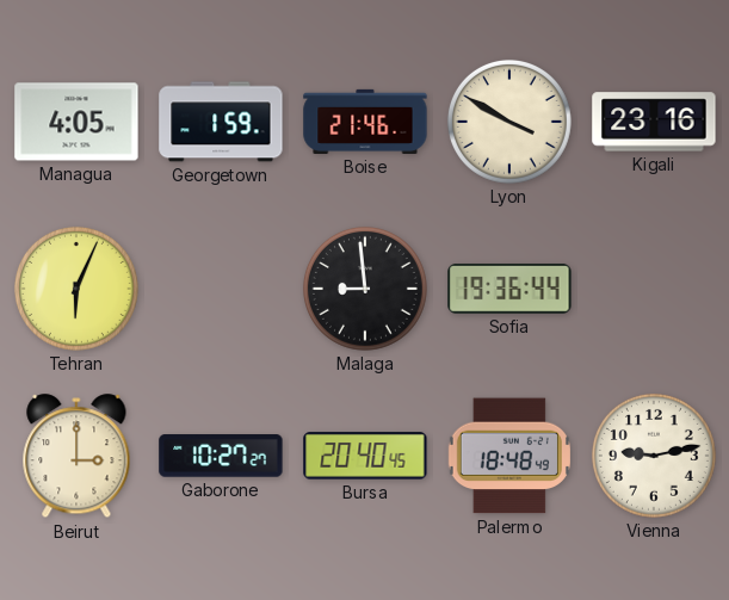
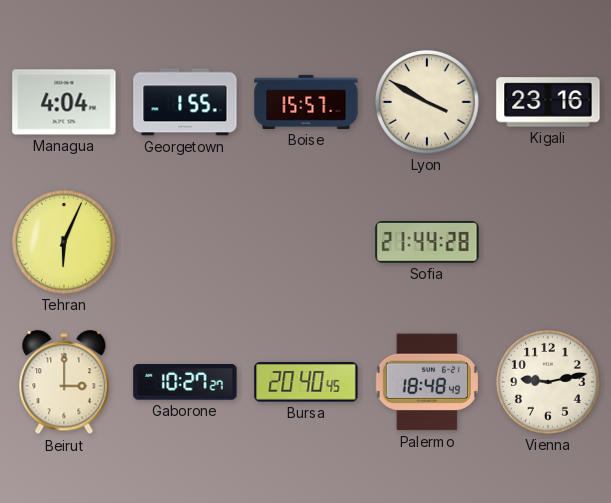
Managua: 4:05 -> 4:04
Georgetown: 1:59 -> 1:55
Boise: 21:46 -> 15:57
Malaga: 8:59 -> none
Sofia: 19:36 -> 21:44
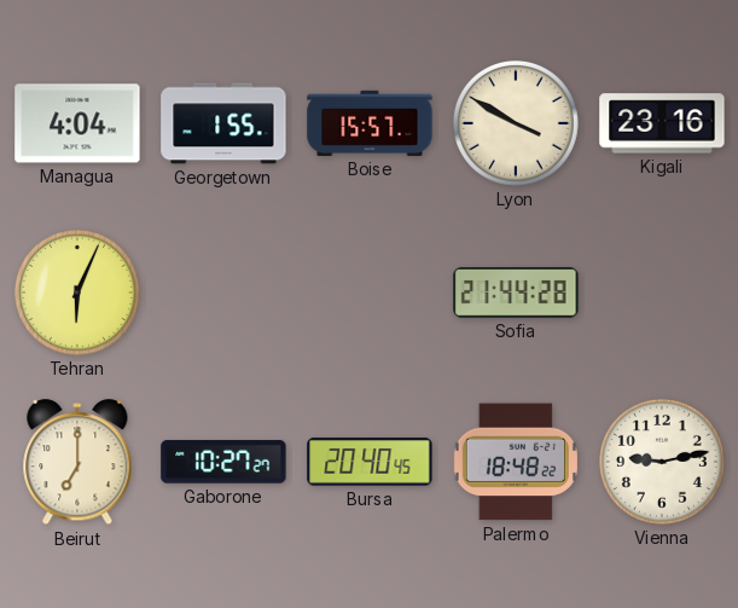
Beirut: 3:00 -> 7:00
Palermo: 18:48:49 -> 18:48:22
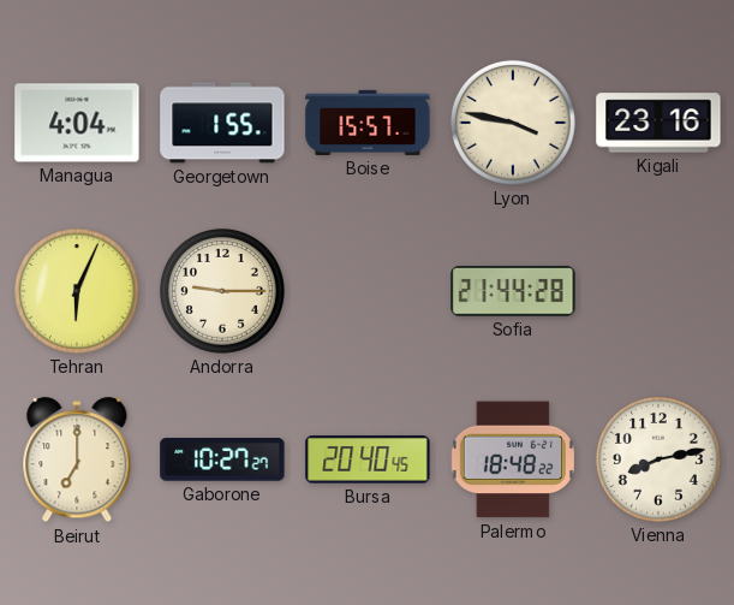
Lyon: 3:50 -> 3:47
Andorra: none -> 9:15
Vienna: 9:13 -> 8:13
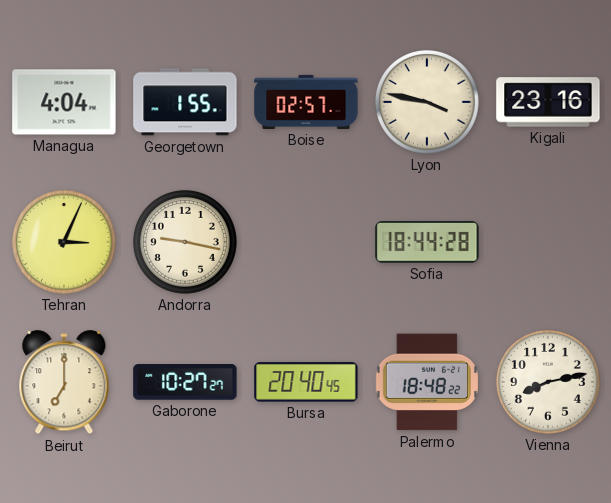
Boise: 15:57 -> 02:57
Tehran: 6:04 -> 3:04
Andorra: 9:15 -> 9:17
Sofia: 21:44 -> 18:44
